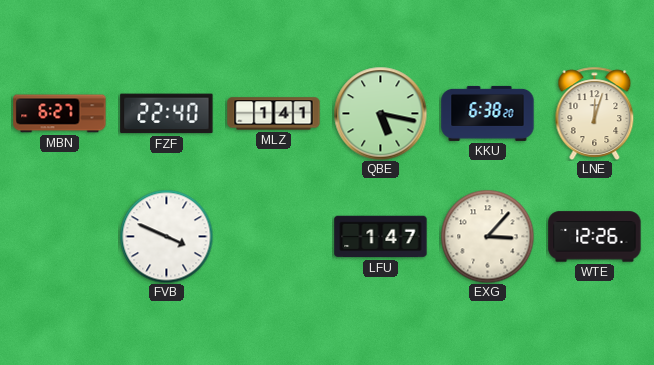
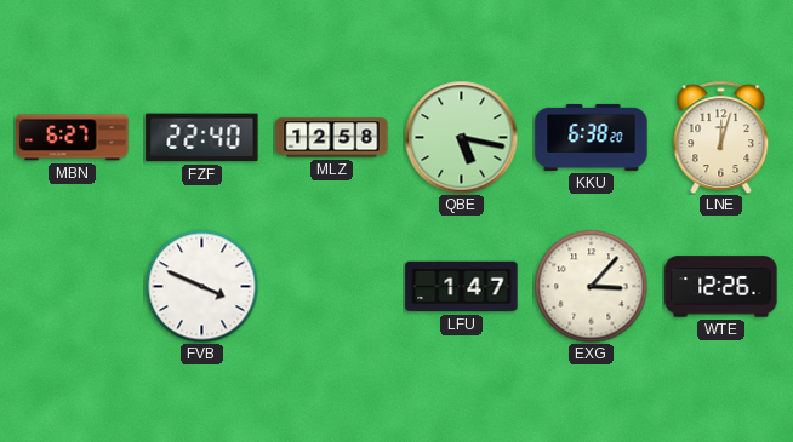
MLZ: 1:41 -> 12:58
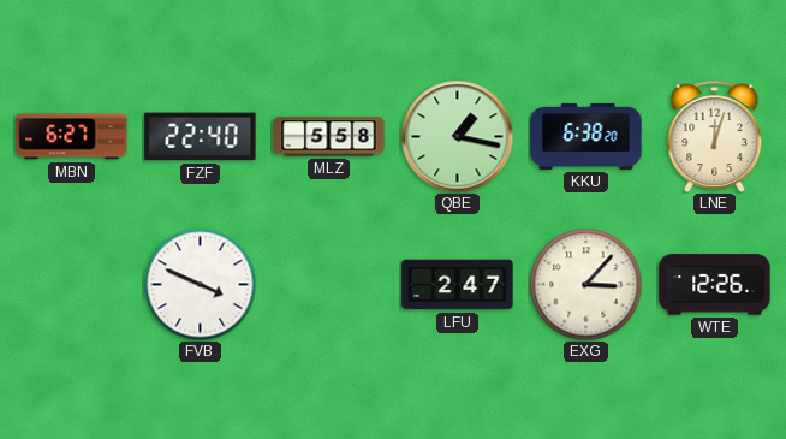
MLZ: 12:58 -> 5:58
QBE: 5:17 -> 1:17
LFU: 1:47 -> 2:47
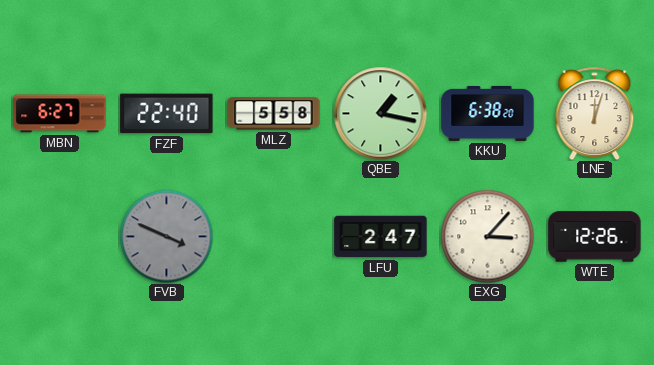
FVB dial: white -> grey
